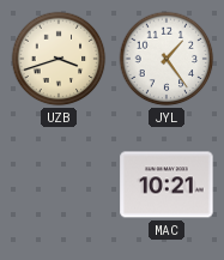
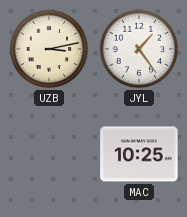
UZB: 3:42 -> 3:13
MAC: 10:21 -> 10:25
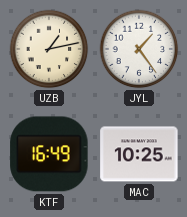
UZB: 3:13 -> 1:13
KTF: none -> 16:49
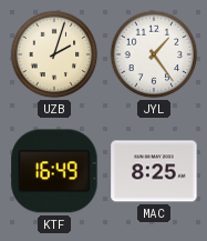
UZB: 1:13 -> 2:03
MAC: 10:25 -> 8:25
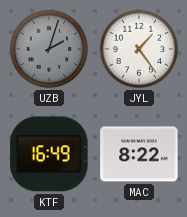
UZB dial: cream -> grey
MAC: 8:25 -> 8:22
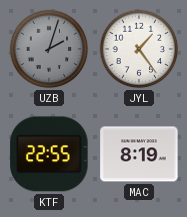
KTF: 16:49 -> 22:55
MAC: 8:22 -> 8:19
